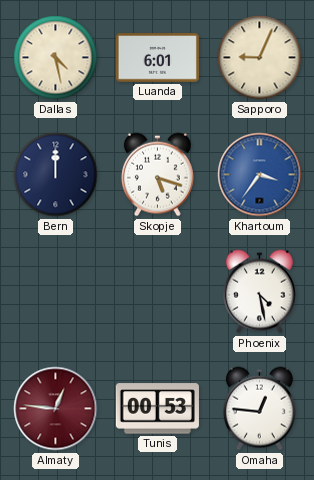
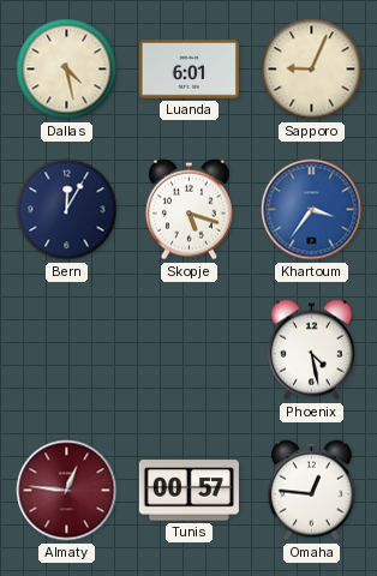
Bern: 12:00 -> 12:05
Tunis: 00:53 -> 00:57
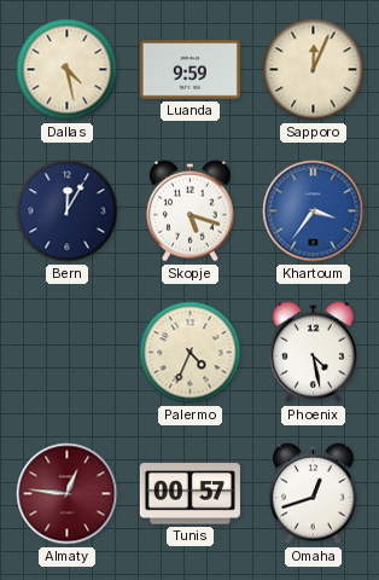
Luanda: 6:01 -> 9:59
Sapporo: 9:04 -> 12:04
Palermo: none -> 4:34
Omaha: 12:46 -> 12:42
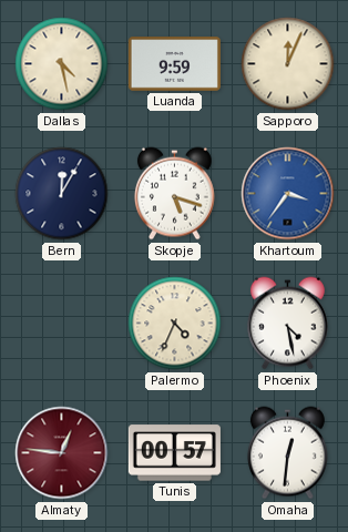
Omaha: 12:42 -> 12:31
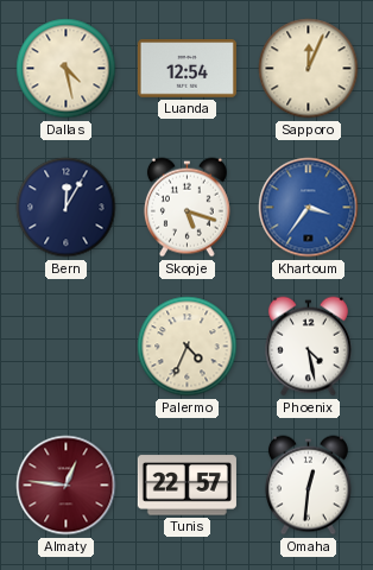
Luanda: 9:59 -> 12:54
Tunis: 00:57 -> 22:57
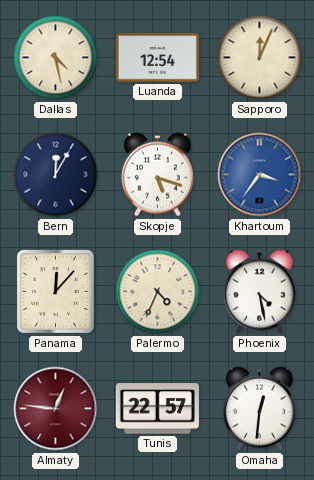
Panama: none -> 12:07
